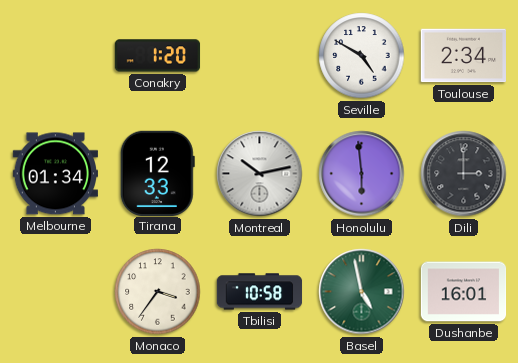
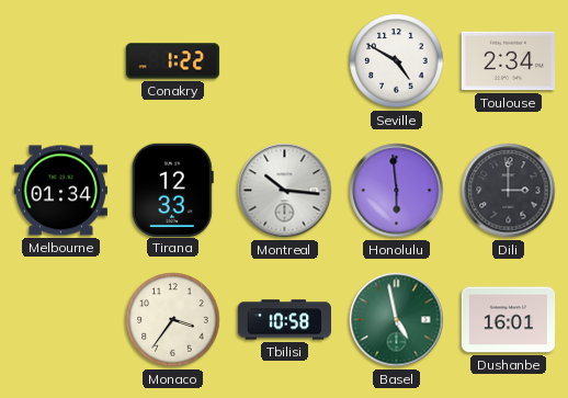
Conakry: 1:20 -> 1:22
Montreal: 10:13 -> 10:16
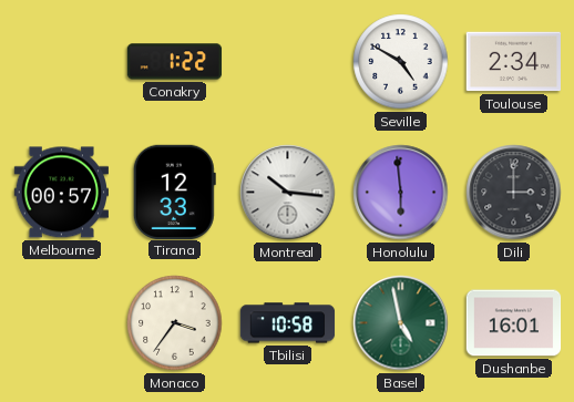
Melbourne: 01:34 -> 00:57
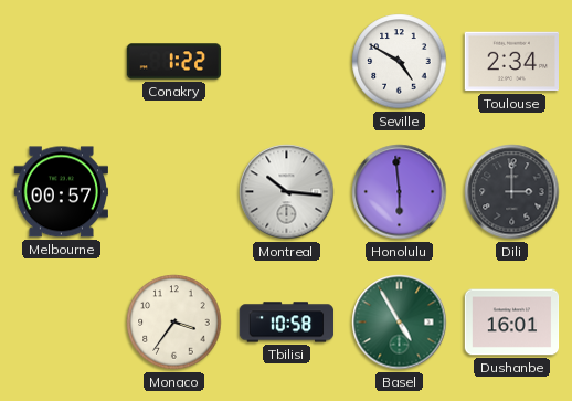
Tirana: 12:33 -> none
Basel: 4:58 -> 4:55
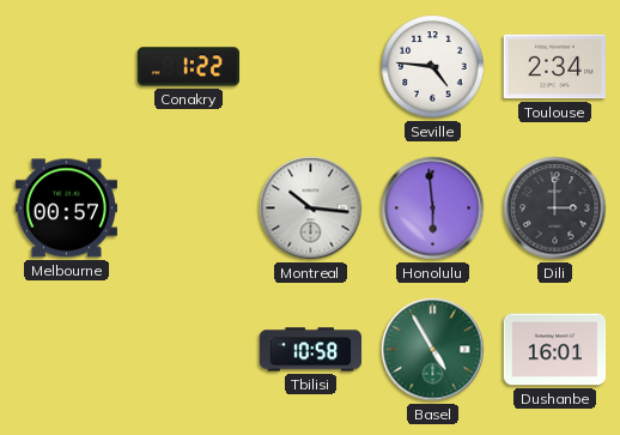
Seville: 4:50 -> 4:46
Monaco: 3:36 -> none
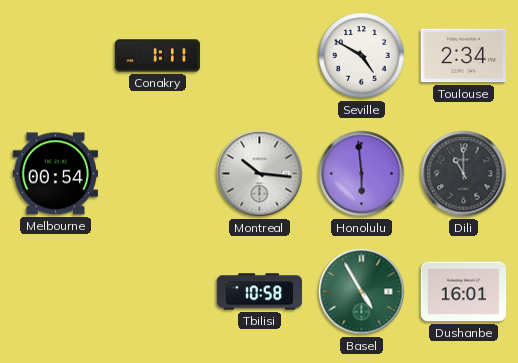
Conakry: 1:22 -> 1:11
Seville: 4:46 -> 4:50
Melbourne: 00:57 -> 00:54
Dili: 3:00 -> 11:00
